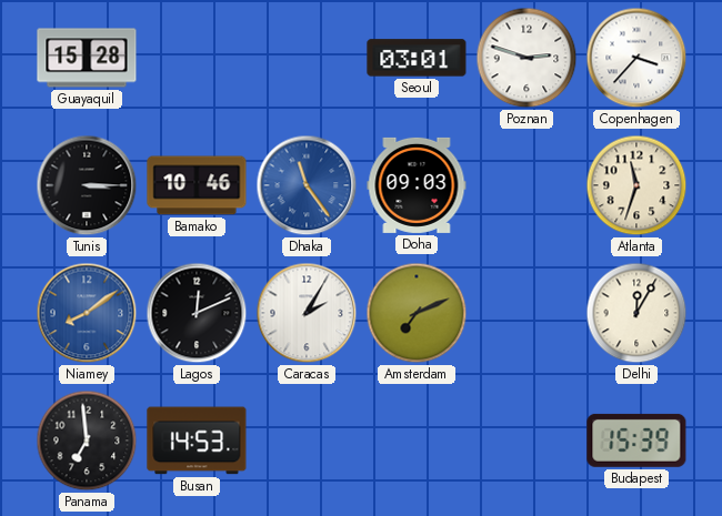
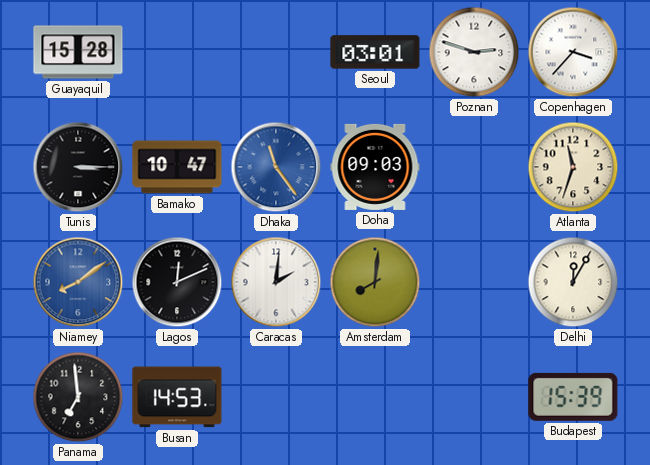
Bamako: 10:46 -> 10:47
Caracas: 2:05 -> 2:01
Amsterdam: 7:11 -> 8:01
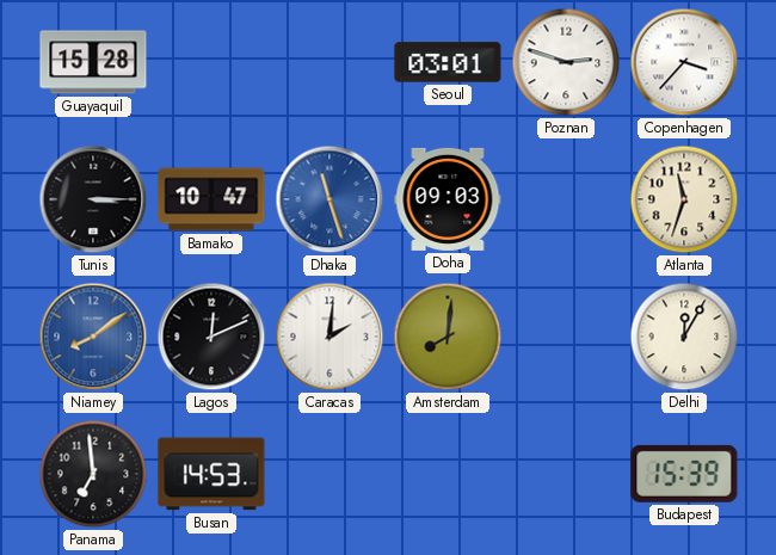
Dhaka: 11:24 -> 11:27
